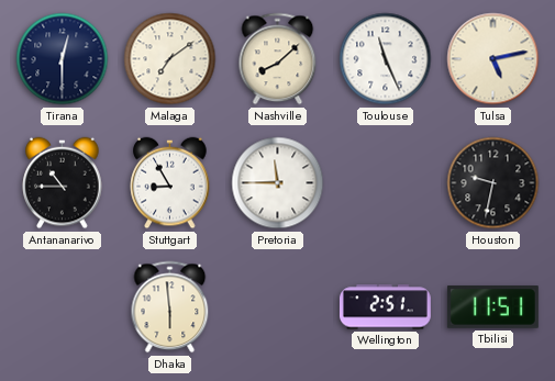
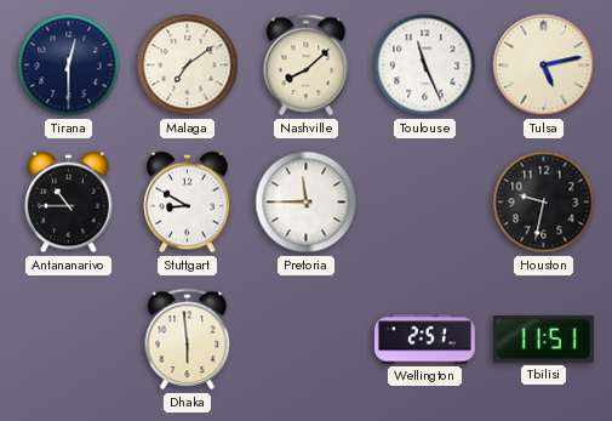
Stuttgart: 8:55 -> 8:50
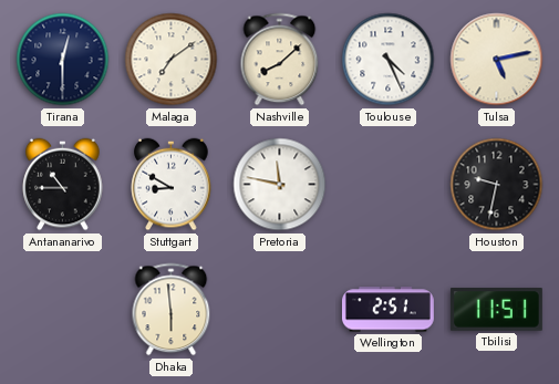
Toulouse: 11:26 -> 4:26
Pretoria: 11:45 -> 11:47
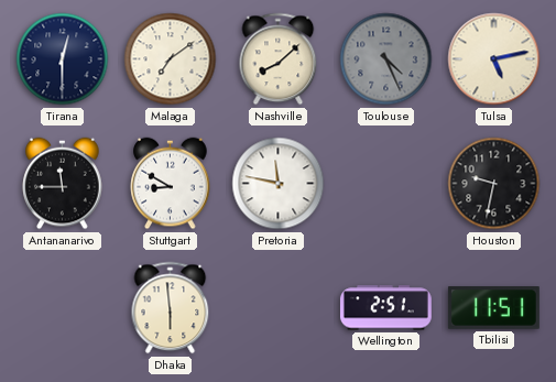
Toulouse dial: white -> grey
Antananarivo: 10:45 -> 11:45
